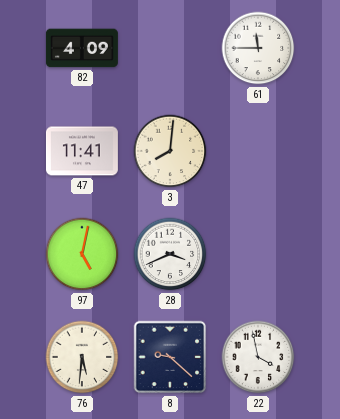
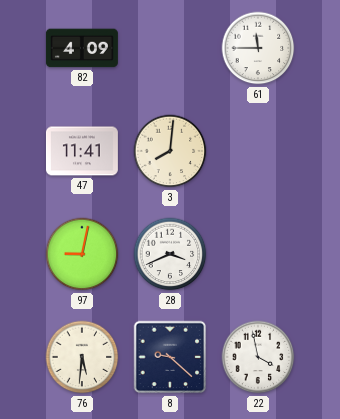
97: 5:02 -> 9:02
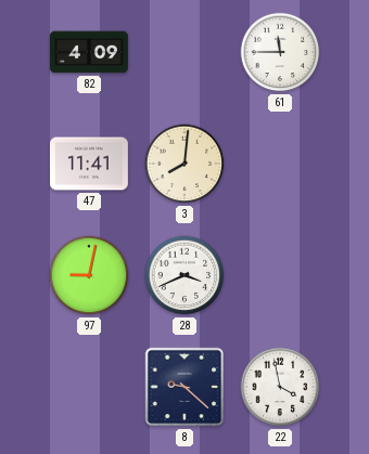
76: 5:31 -> none
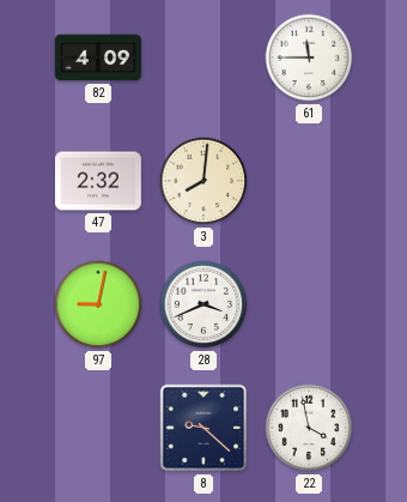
47: 11:41 -> 2:32
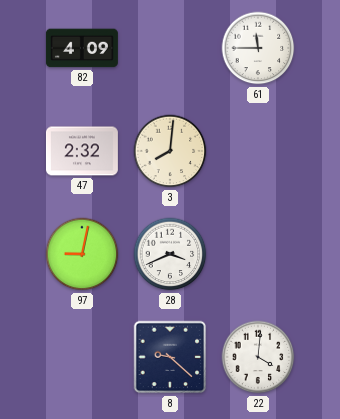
22: 3:58 -> 4:01
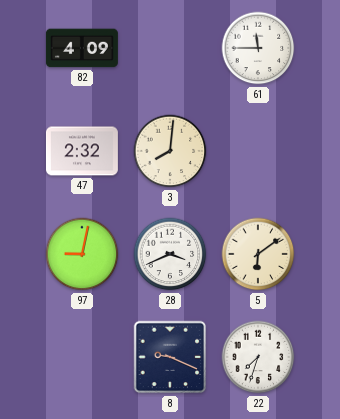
5: none -> 6:09
8: 9:22 -> 9:19
22: 4:01 -> 7:33
